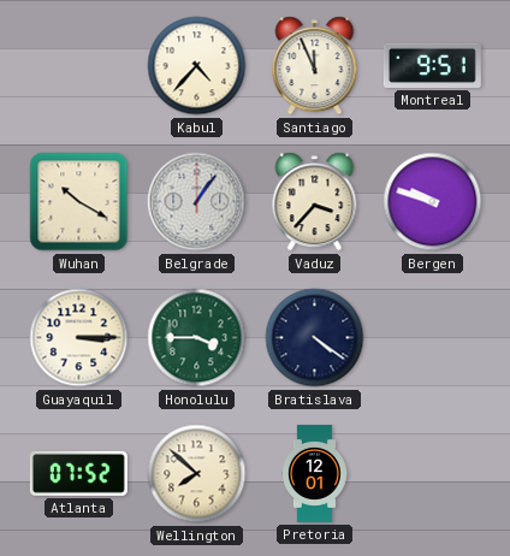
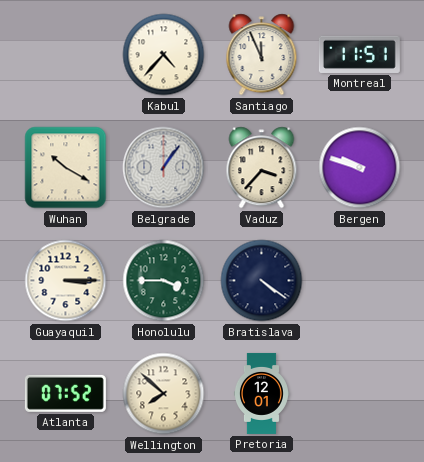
Montreal: 9:51 -> 11:51
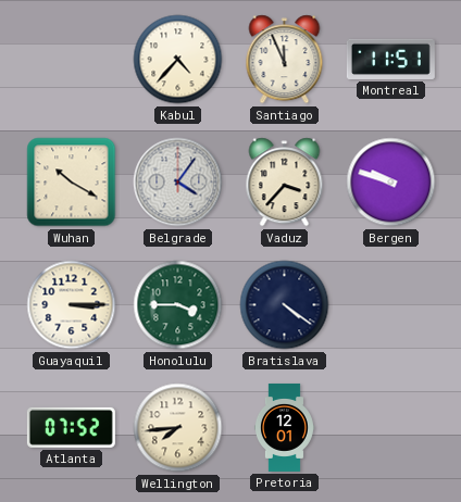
Belgrade: 1:06 -> 4:06
Wellington: 7:52 -> 7:44
